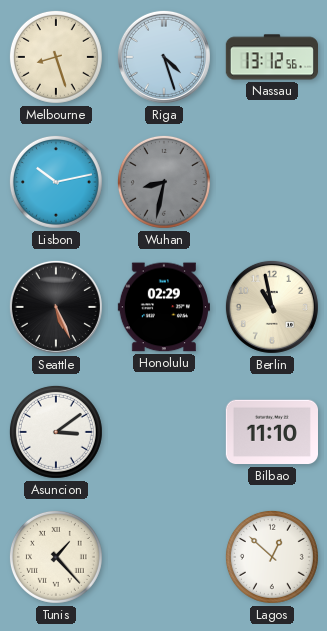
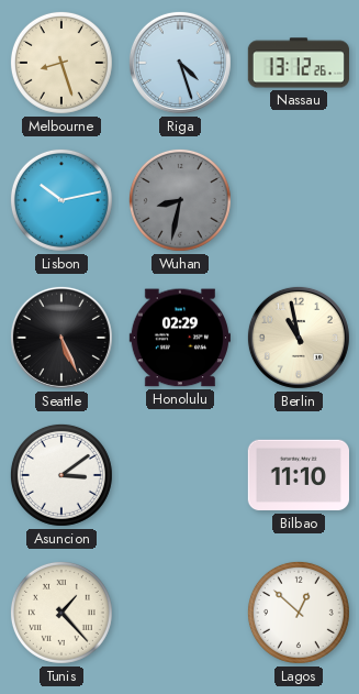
Nassau: 13:12:56 -> 13:12:26
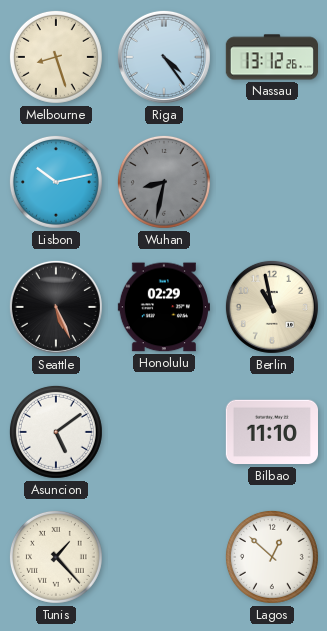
Riga: 4:27 -> 4:24
Asuncion: 3:09 -> 5:09
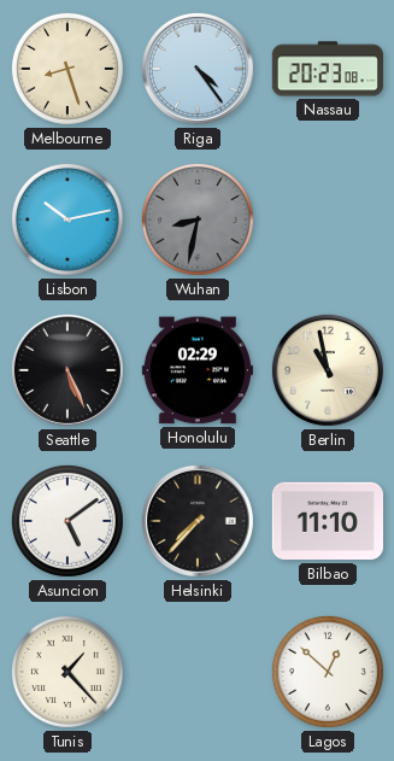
Nassau: 13:12 -> 20:23
Helsinki: none -> 7:37
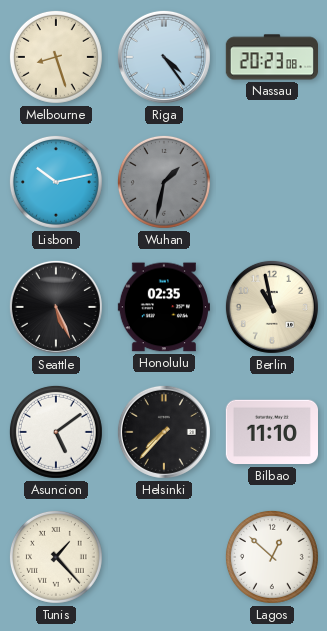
Wuhan: 8:32 -> 1:32
Honolulu: 02:29 -> 02:35
